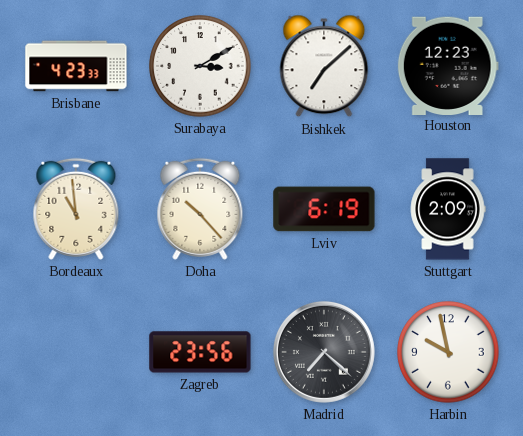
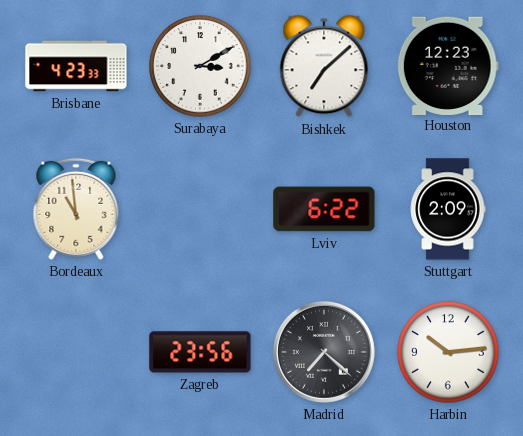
Doha: 10:23 -> none
Lviv: 6:19 -> 6:22
Harbin: 9:58 -> 10:14
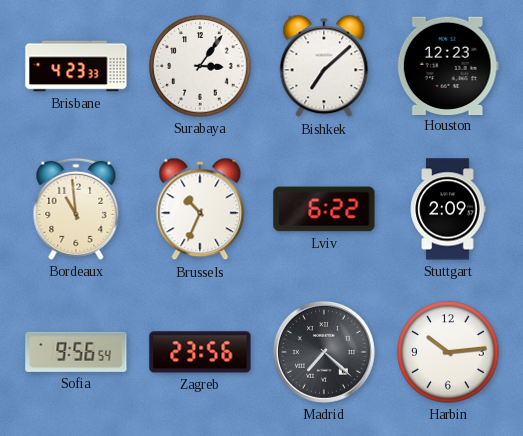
Surabaya: 3:10 -> 3:06
Brussels: none -> 10:34
Sofia: none -> 9:56
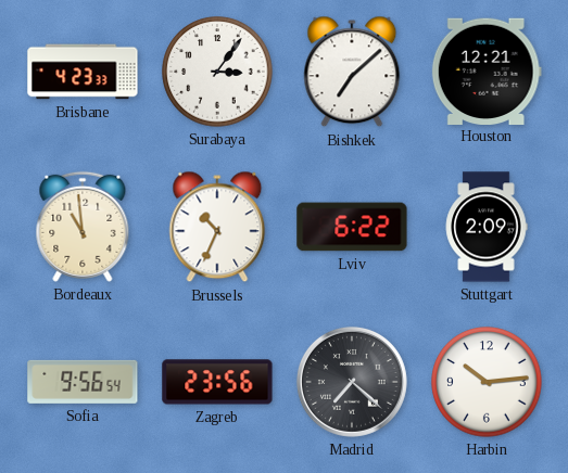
Houston: 12:23 -> 12:21
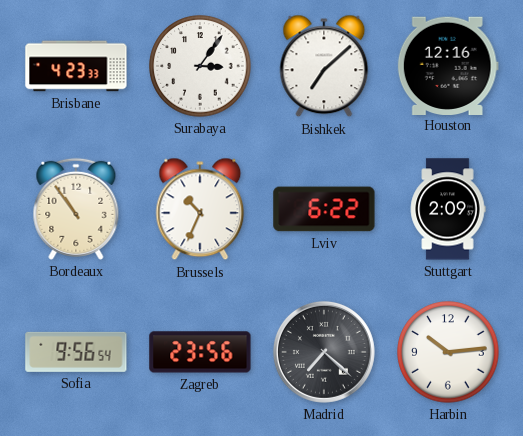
Houston: 12:21 -> 12:16
Bordeaux: 10:59 -> 10:54
